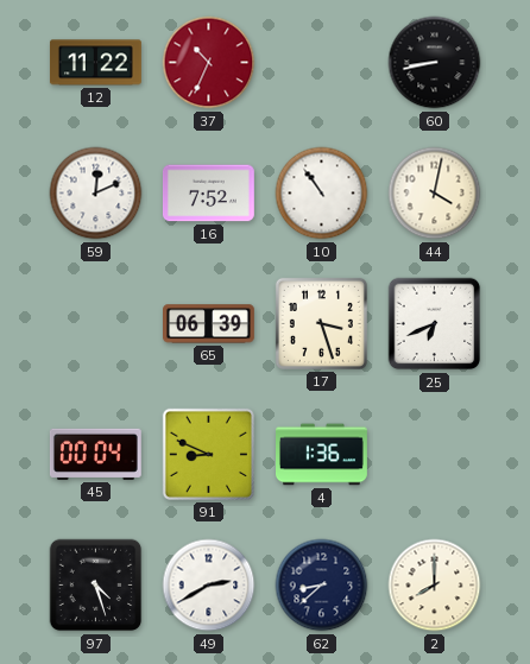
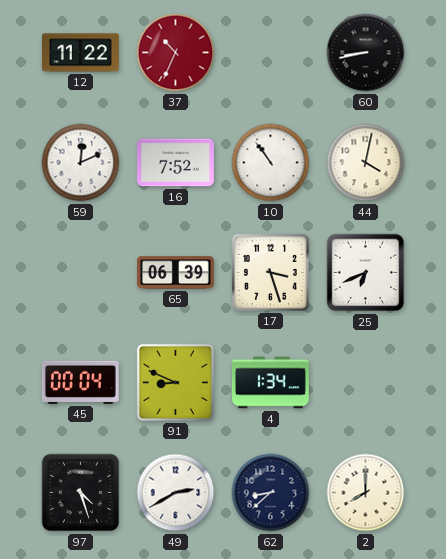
4: 1:36 -> 1:34
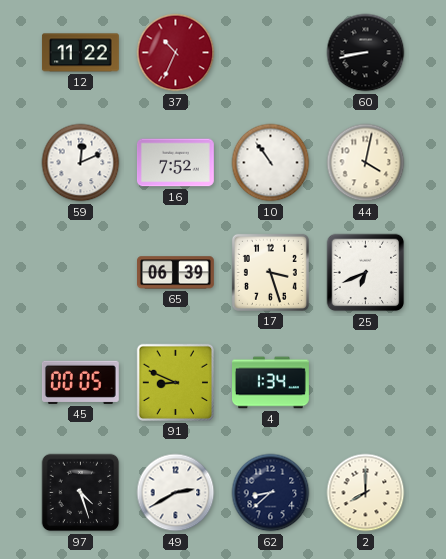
45: 00:04 -> 00:05
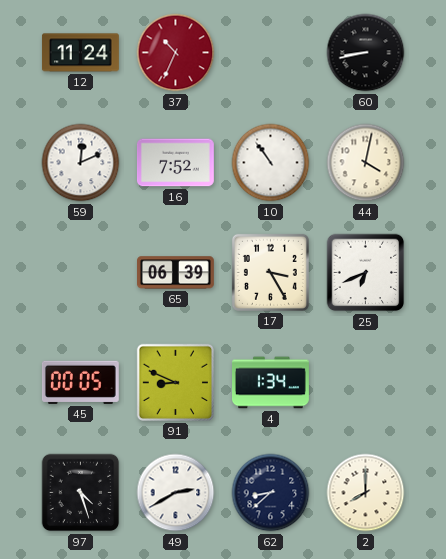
12: 11:22 -> 11:24
17: 3:27 -> 3:25
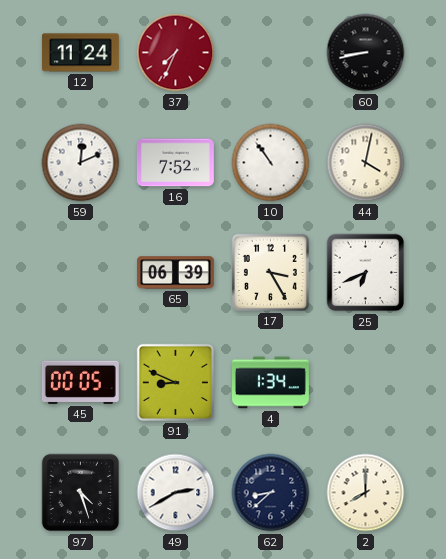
37: 10:34 -> 7:34
